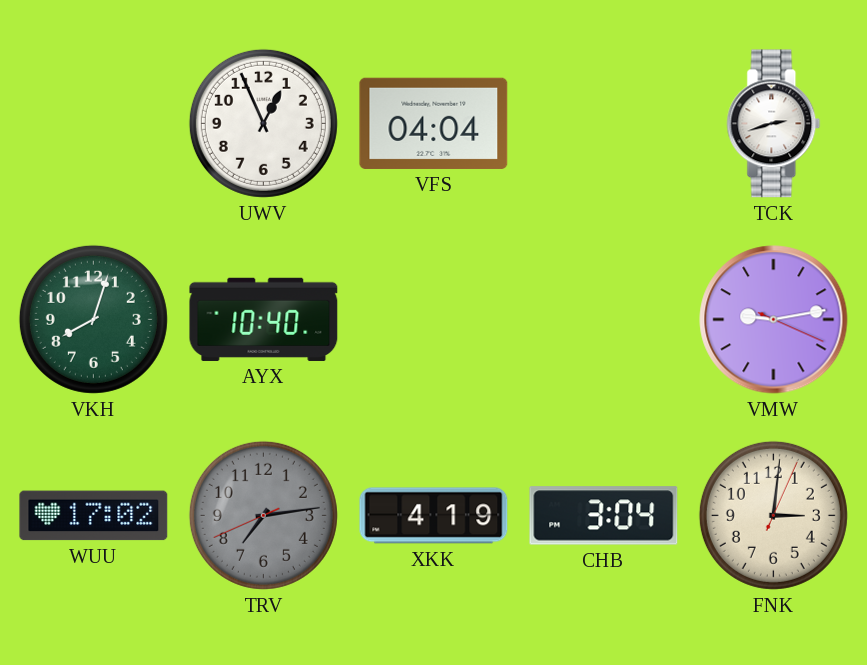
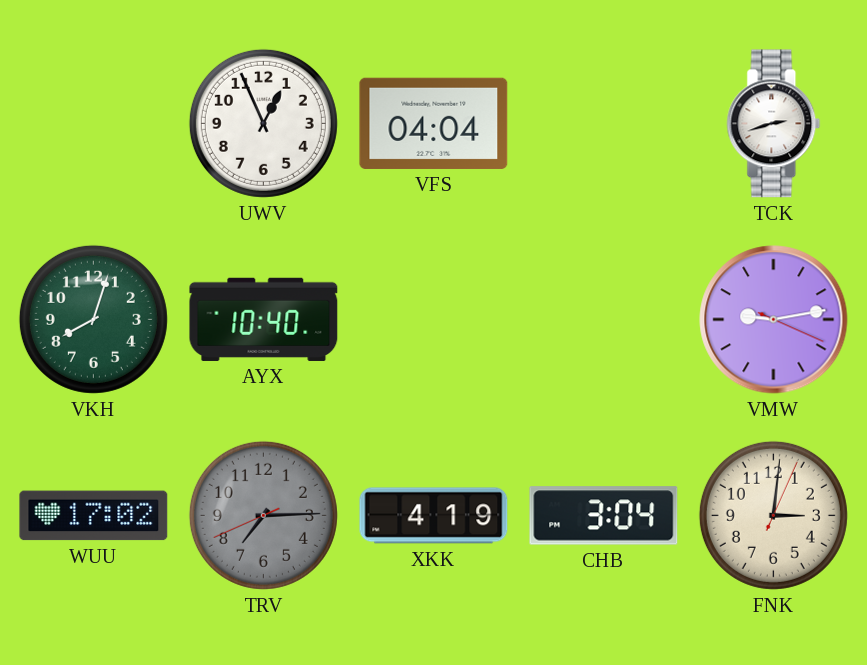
TRV: 7:13 -> 7:14
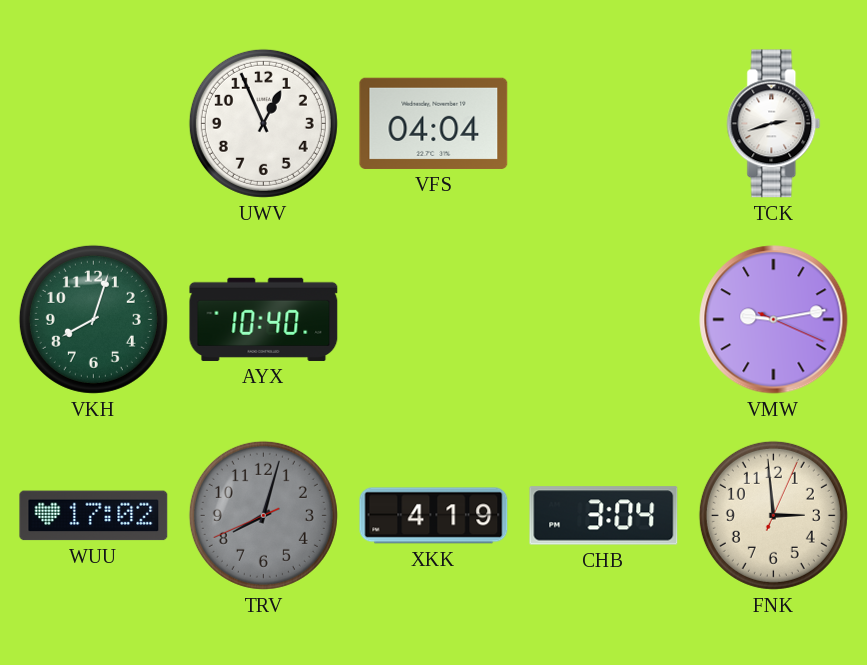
TRV: 7:14 -> 8:02
FNK: 3:01 -> 2:59
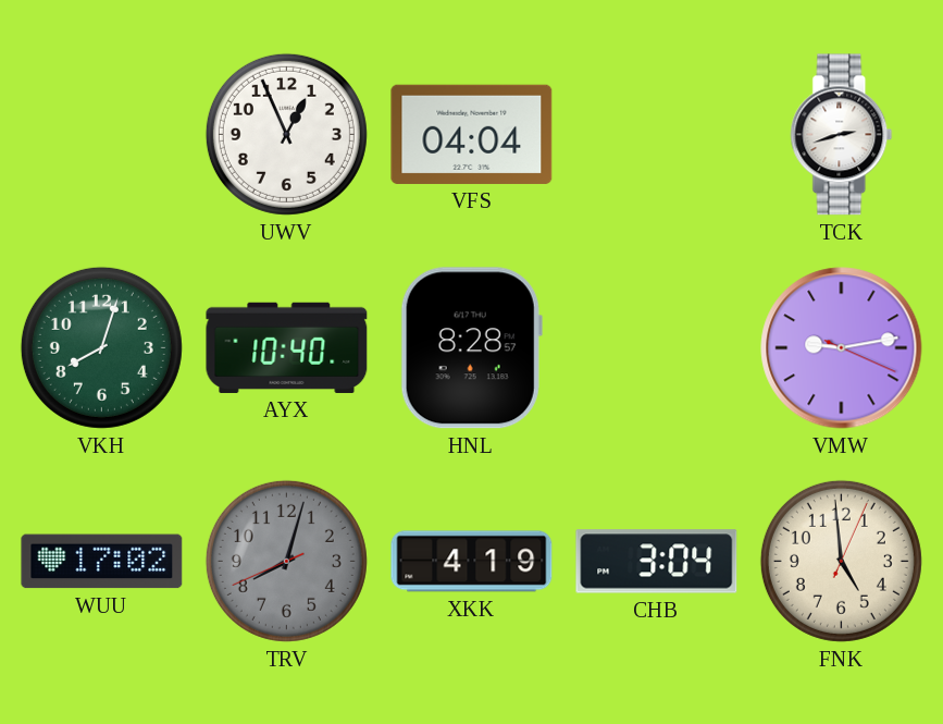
HNL: none -> 8:28
FNK: 2:59 -> 4:59
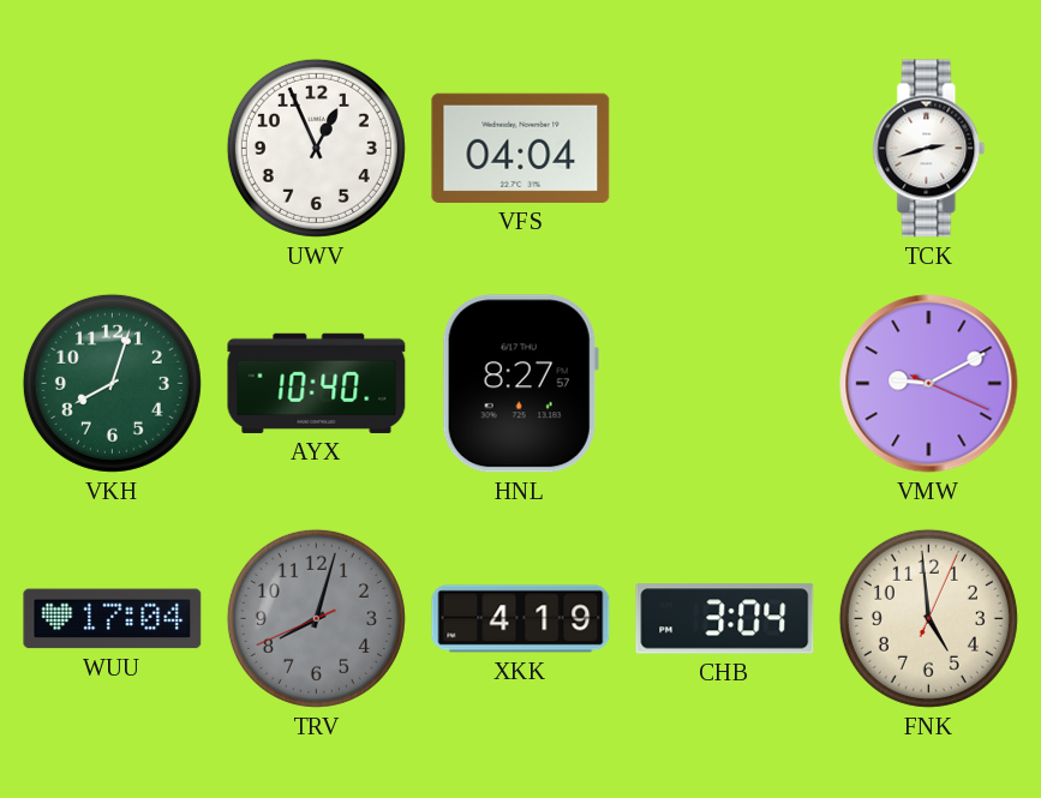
HNL: 8:28 -> 8:27
VMW: 9:13 -> 9:10
WUU: 17:02 -> 17:04
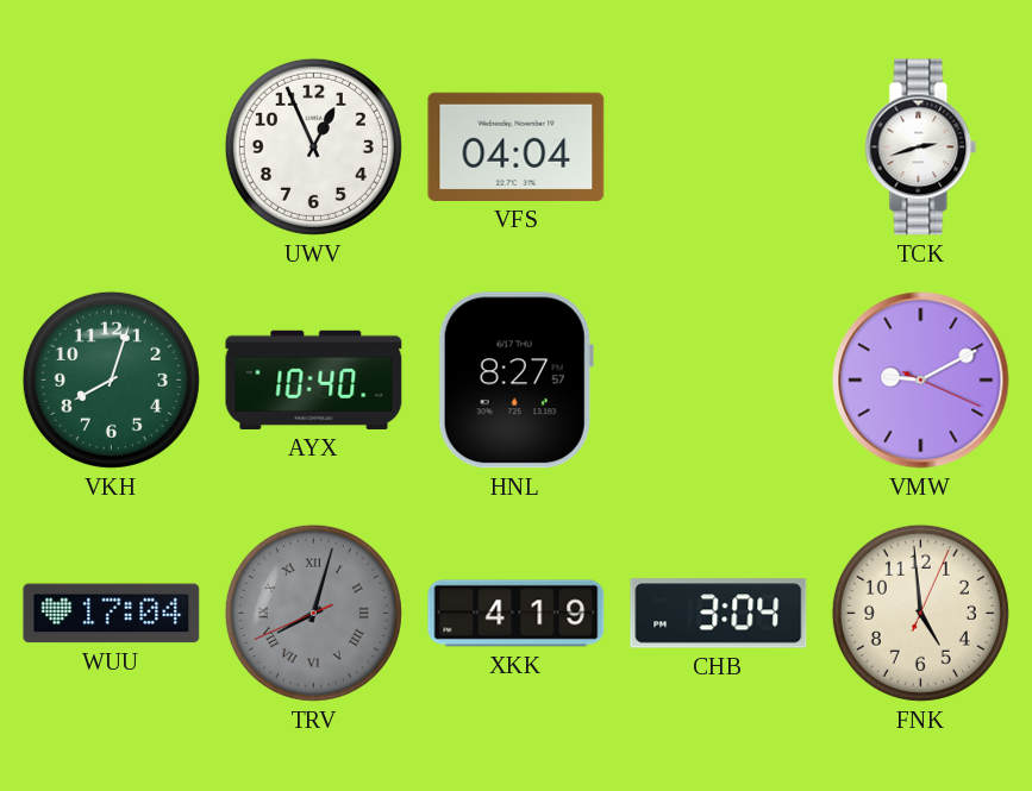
TRV numerals: Arabic -> Roman
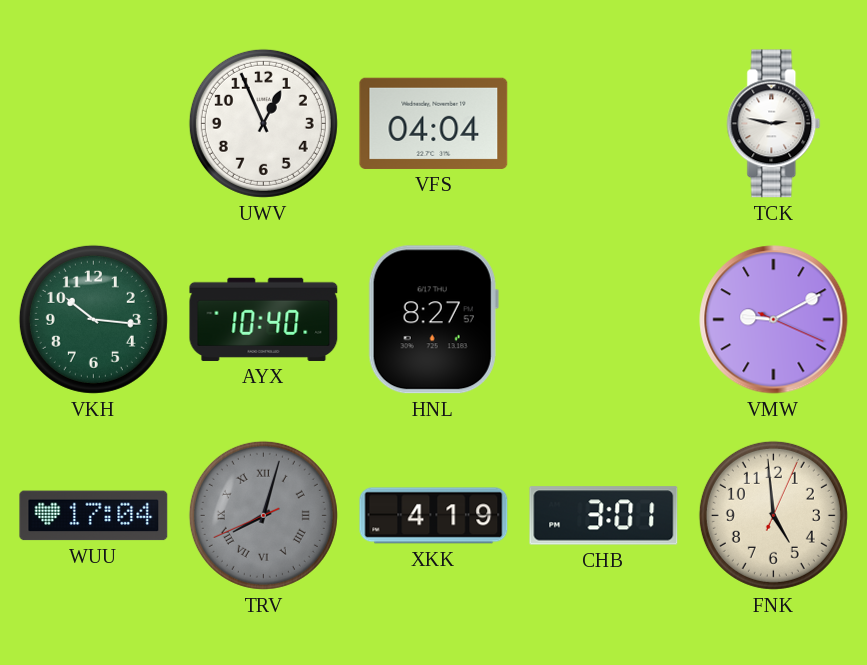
TCK: 2:42 -> 2:47
VKH: 8:03 -> 10:16
CHB: 3:04 -> 3:01
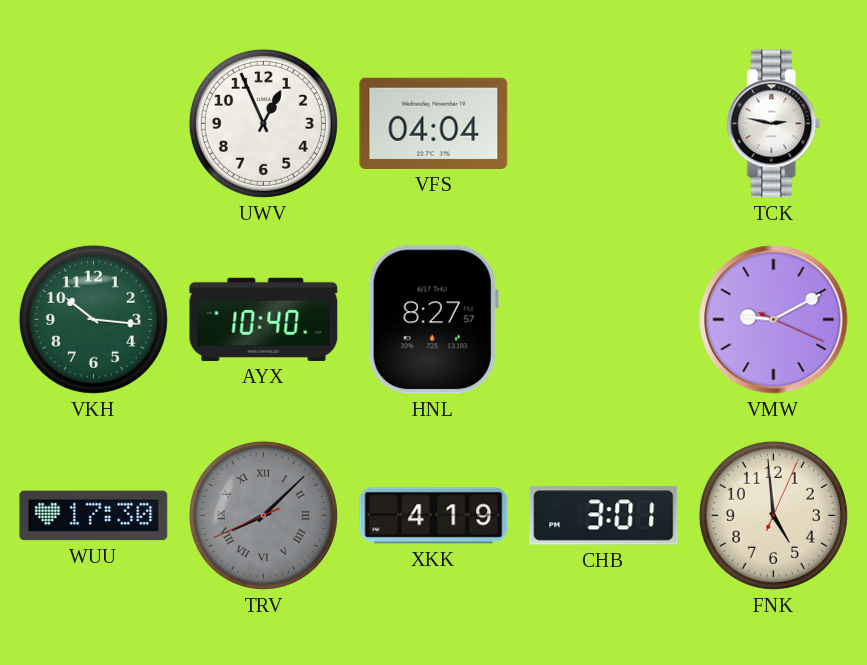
WUU: 17:04 -> 17:30
TRV: 8:02 -> 8:07
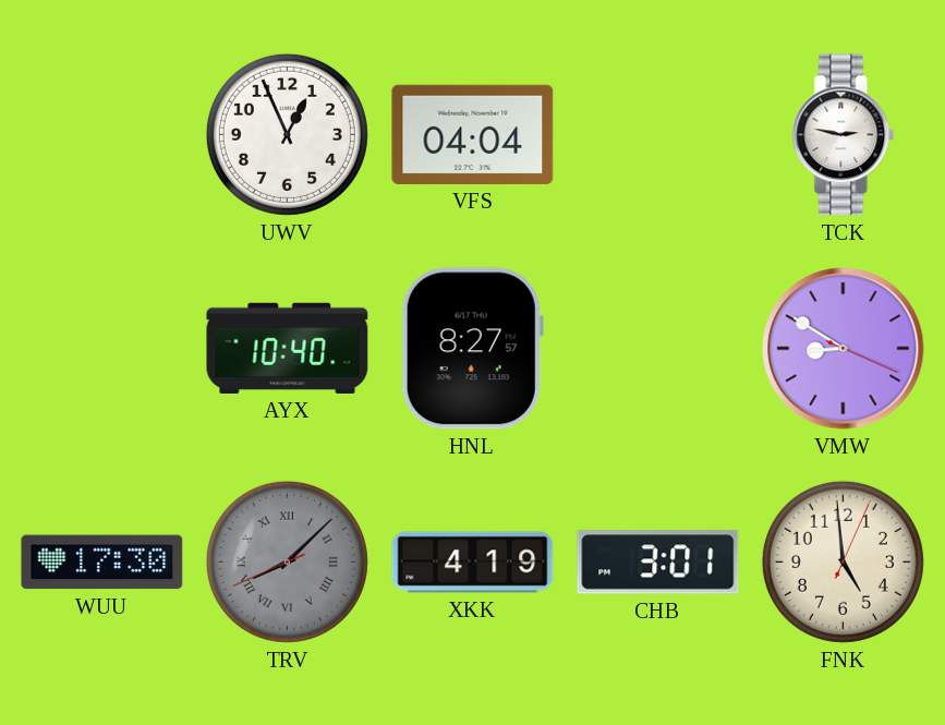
VKH: 10:16 -> none
VMW: 9:10 -> 8:50
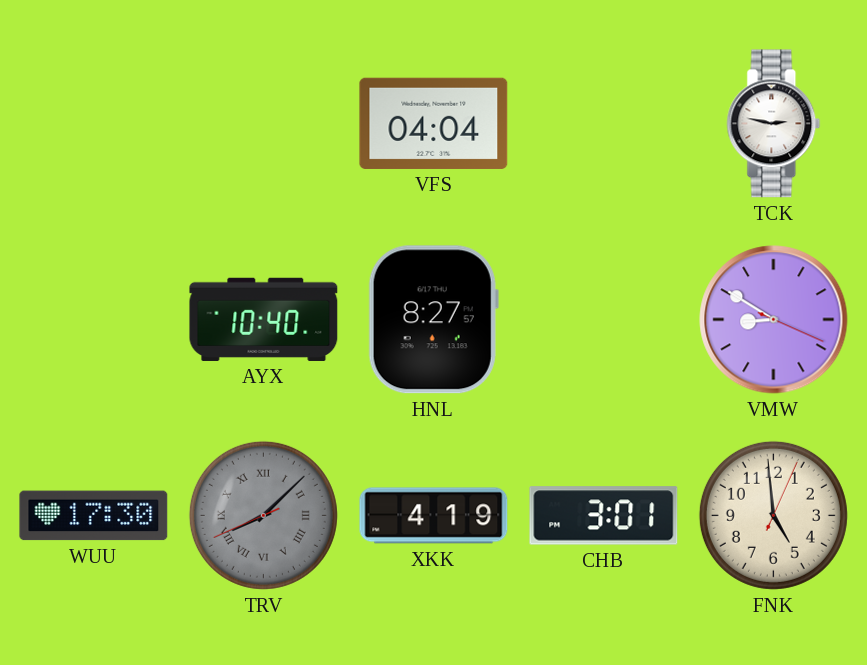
UWV: 12:56 -> none
